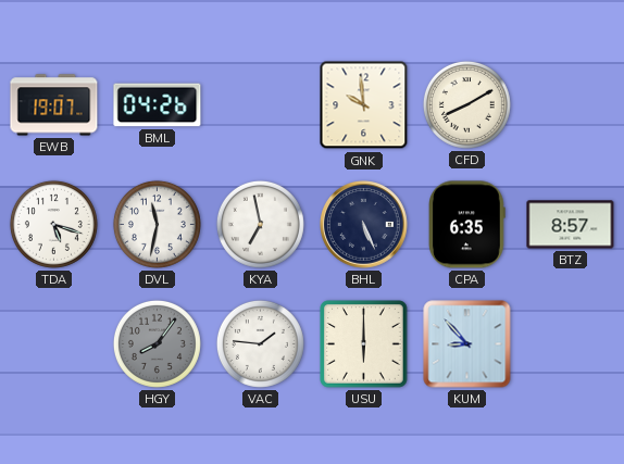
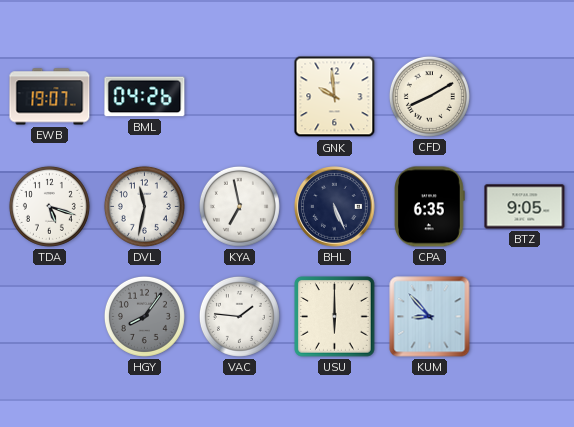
BTZ: 8:57 -> 9:05
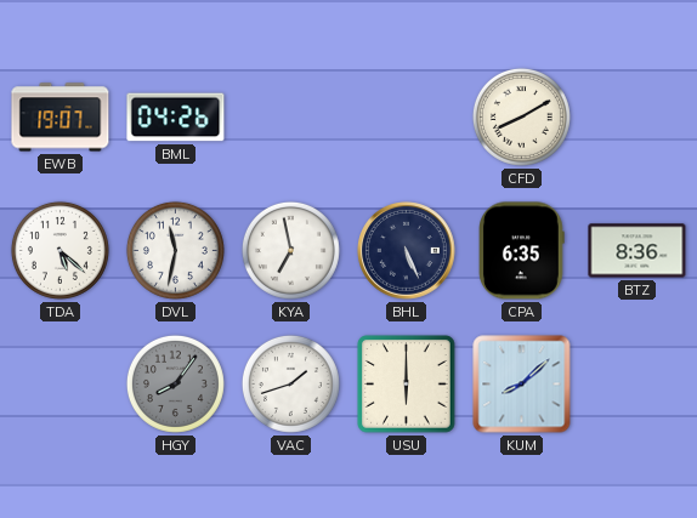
GNK: 9:59 -> none
TDA: 5:18 -> 5:22
BTZ: 9:05 -> 8:36
VAC: 1:46 -> 1:42
KUM: 8:53 -> 8:08
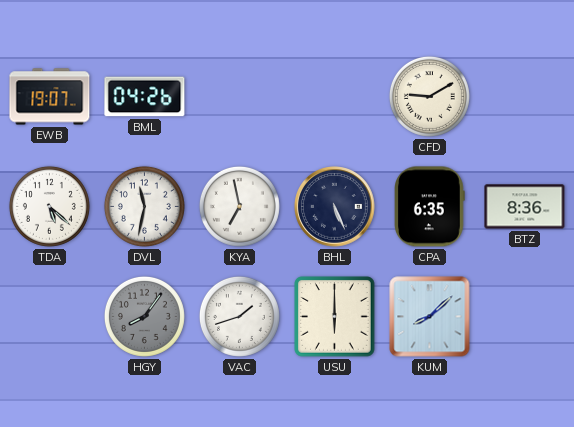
CFD: 8:10 -> 9:10
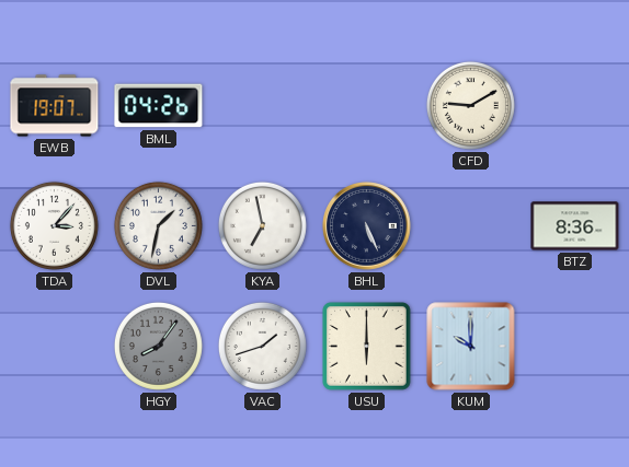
TDA: 5:22 -> 3:07
DVL: 11:32 -> 1:32
CPA: 6:35 -> none
KUM: 8:08 -> 10:00
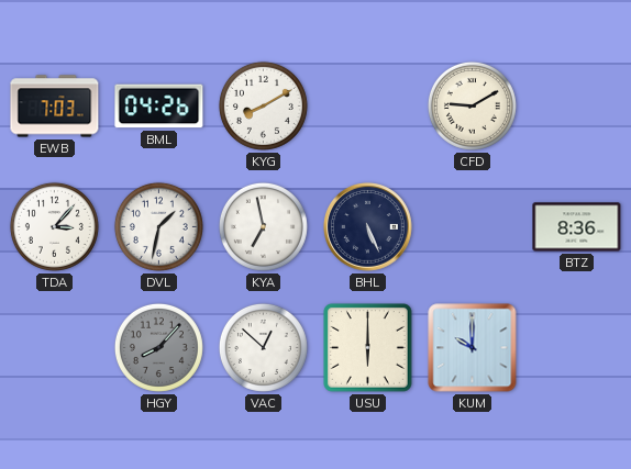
EWB: 19:07 -> 7:03
KYG: none -> 8:10
HGY: 8:06 -> 8:07
VAC: 1:42 -> 12:52
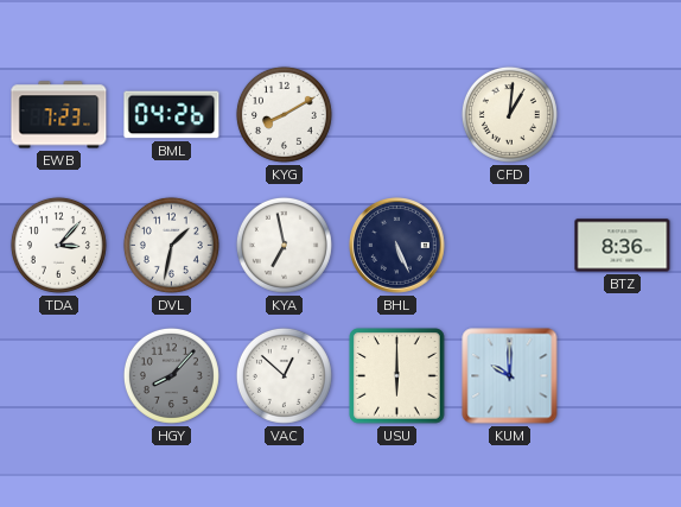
EWB: 7:03 -> 7:23
CFD: 9:10 -> 1:01
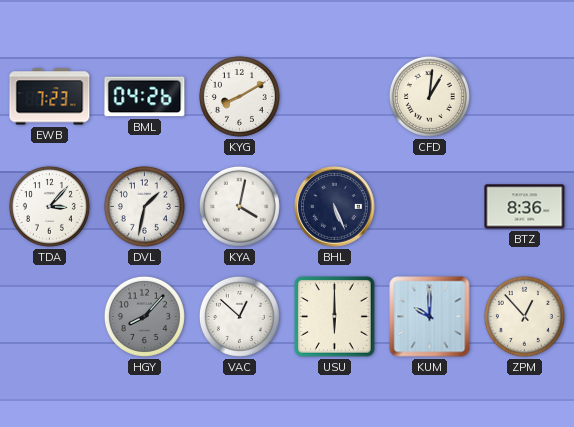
KYA: 6:58 -> 4:02
ZPM: none -> 12:53
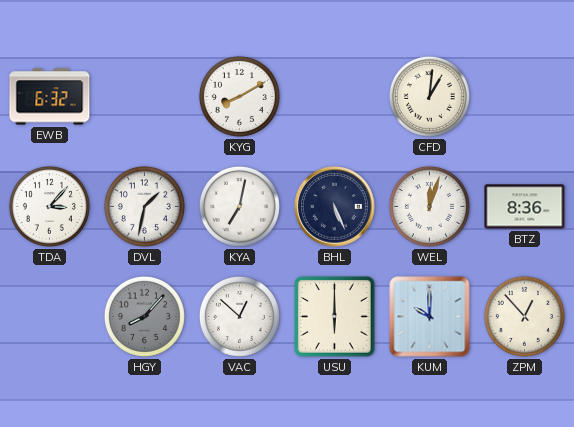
EWB: 7:23 -> 6:32
BML: 04:26 -> none
KYA: 4:02 -> 7:02
WEL: none -> 12:03
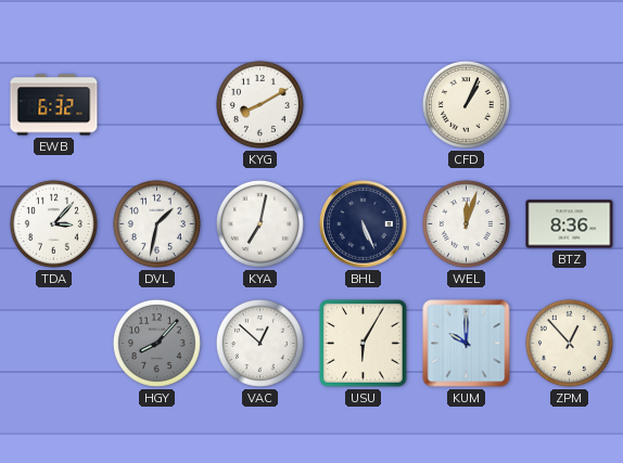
CFD: 1:01 -> 1:04
USU: 6:00 -> 6:05
